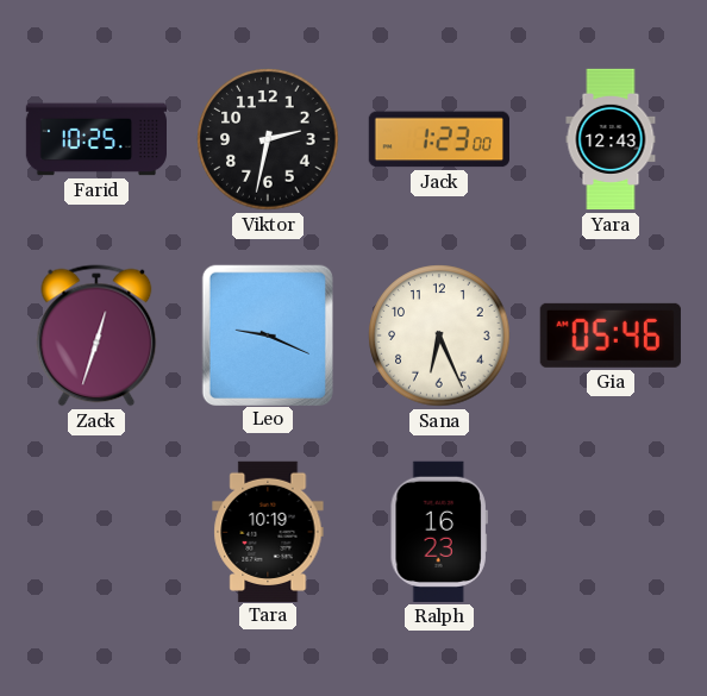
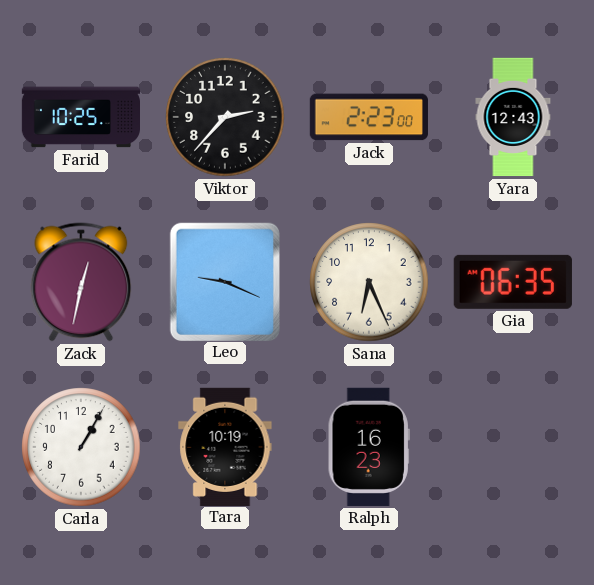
Viktor: 2:32 -> 2:37
Jack: 1:23 -> 2:23
Zack: 12:33 -> 12:32
Gia: 05:46 -> 06:35
Carla: none -> 1:05
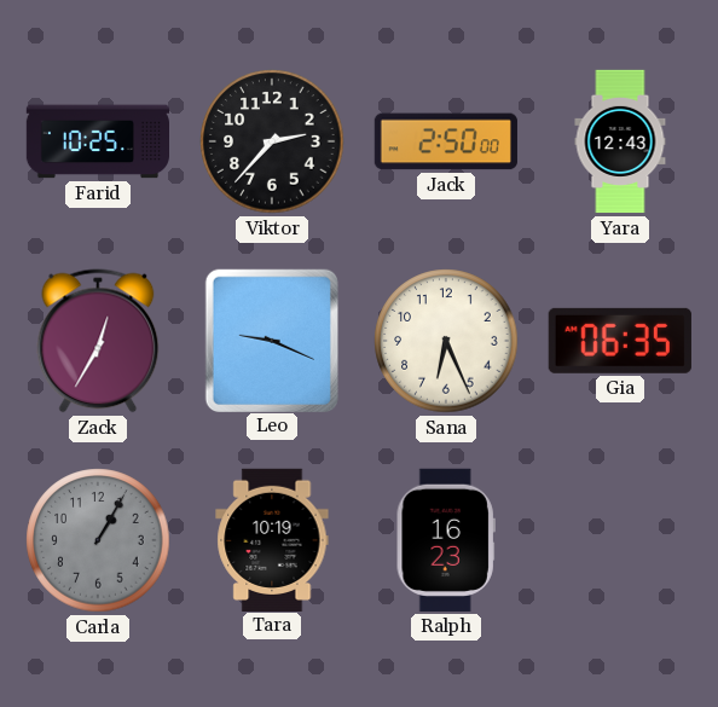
Jack: 2:23 -> 2:50
Zack: 12:32 -> 12:35
Carla dial: white -> grey
